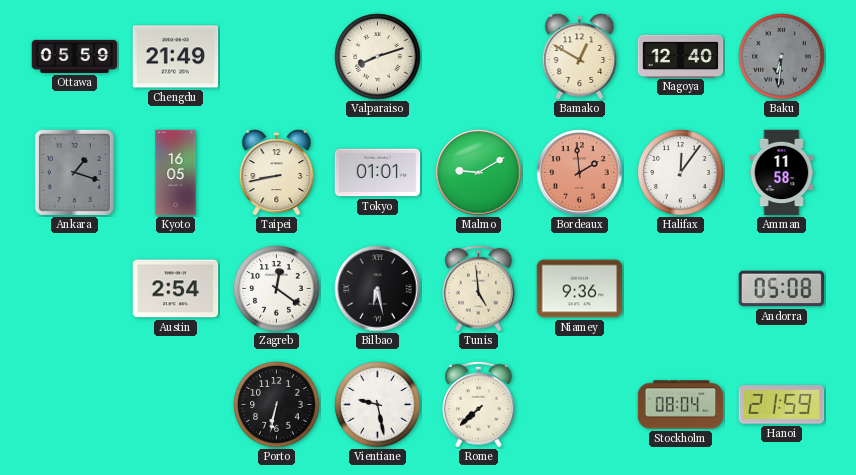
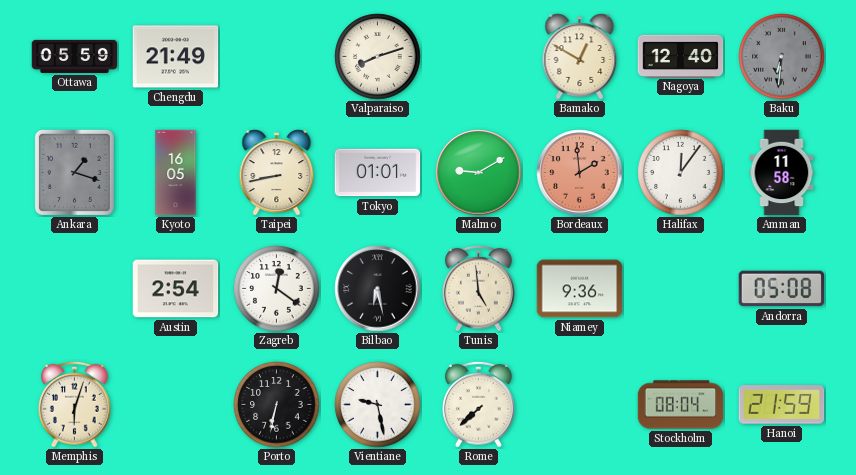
Memphis: none -> 6:03
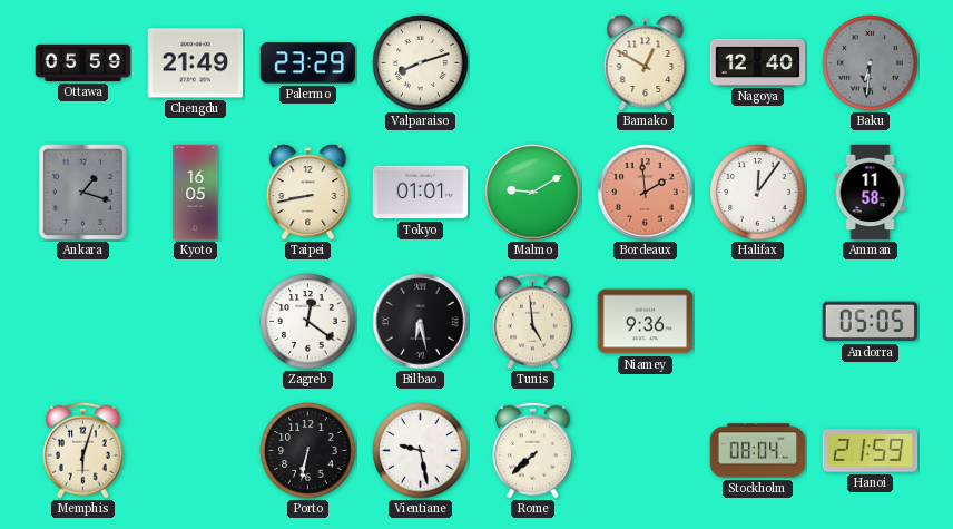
Palermo: none -> 23:29
Austin: 2:54 -> none
Andorra: 05:08 -> 05:05
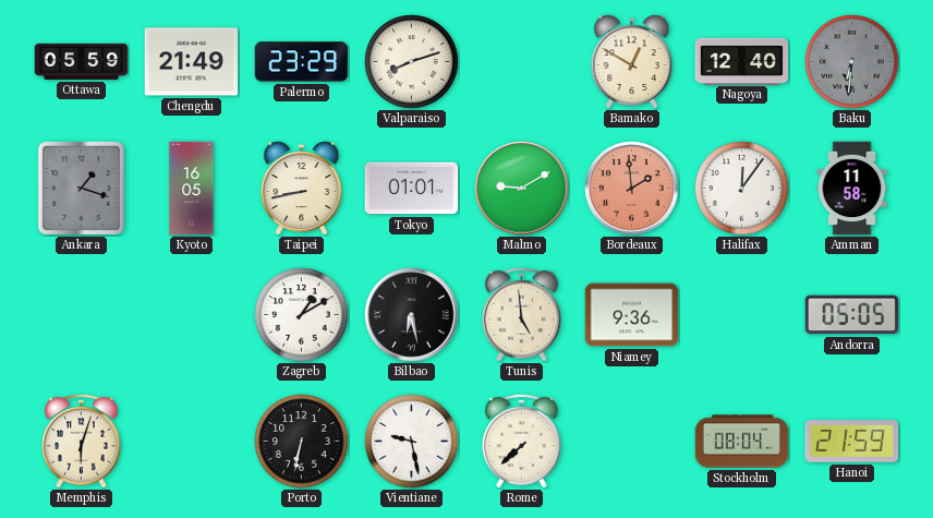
Zagreb: 12:21 -> 1:10
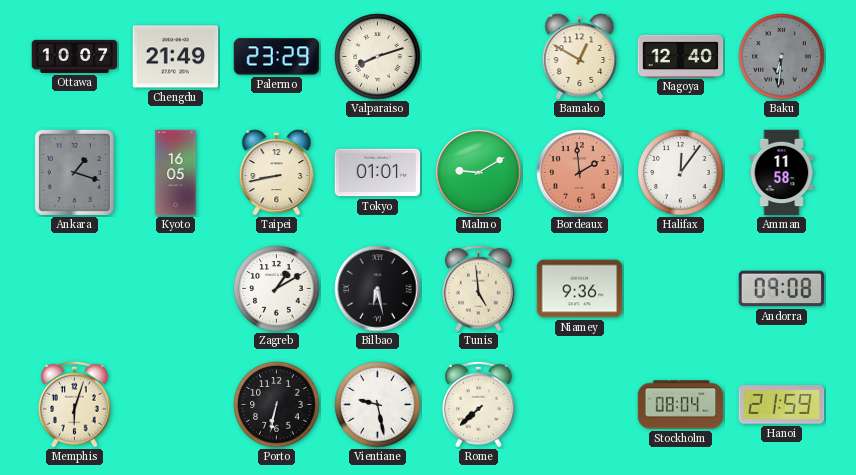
Ottawa: 05:59 -> 10:07
Andorra: 05:05 -> 09:08
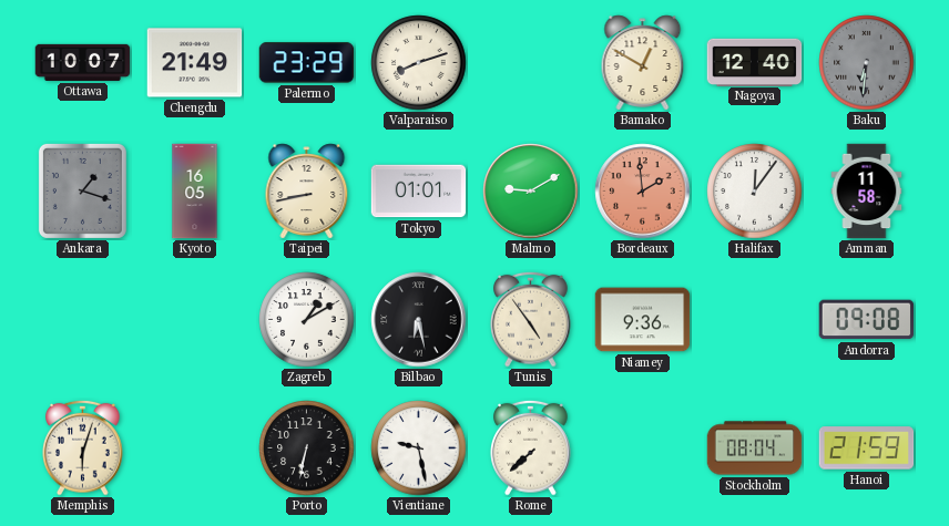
Tunis: 4:59 -> 4:54
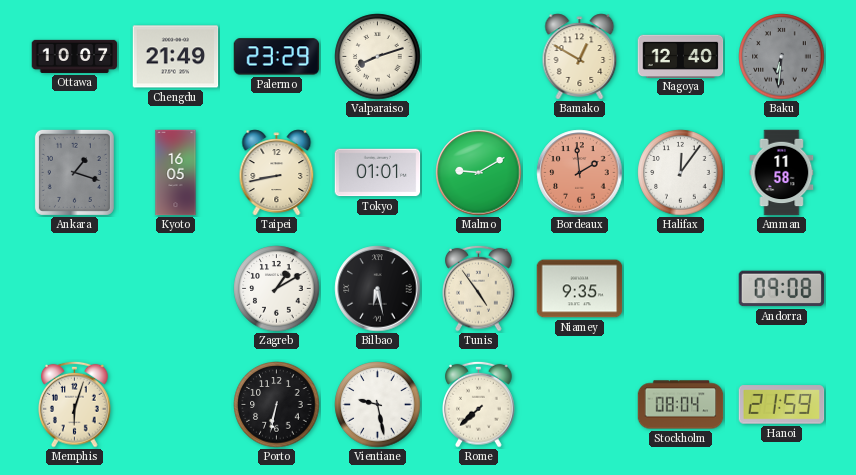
Niamey: 9:36 -> 9:35
